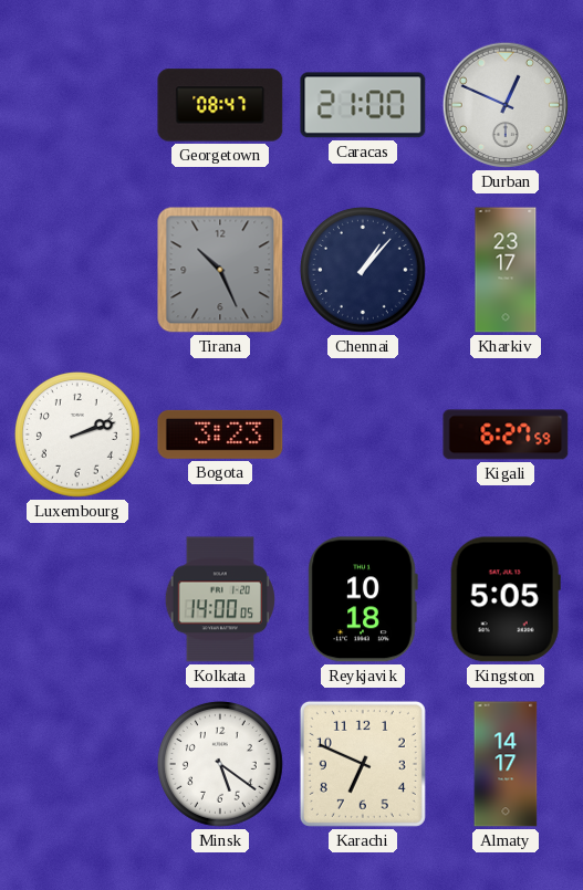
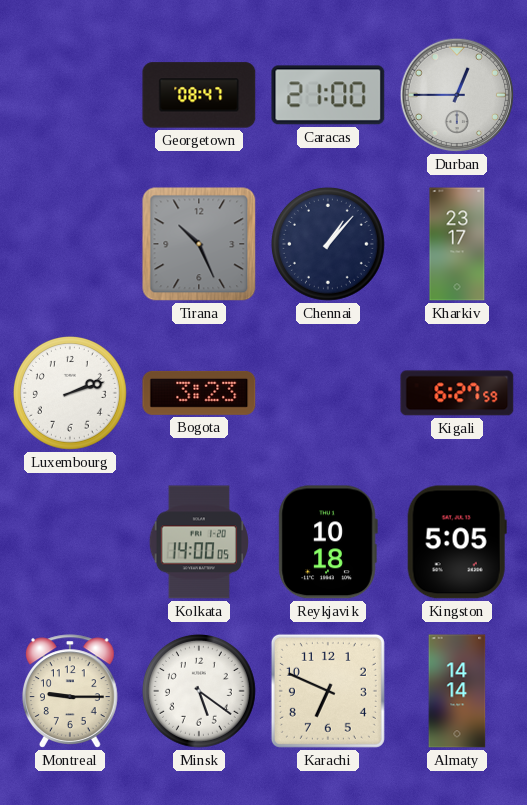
Durban: 12:49 -> 12:45
Montreal: none -> 9:15
Almaty: 14:17 -> 14:14
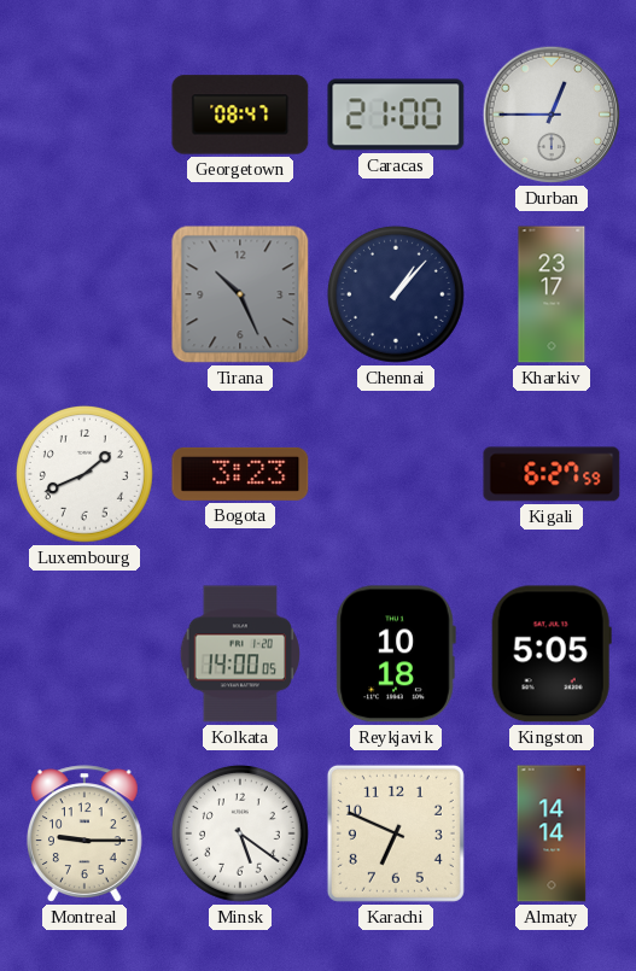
Luxembourg: 2:12 -> 1:41
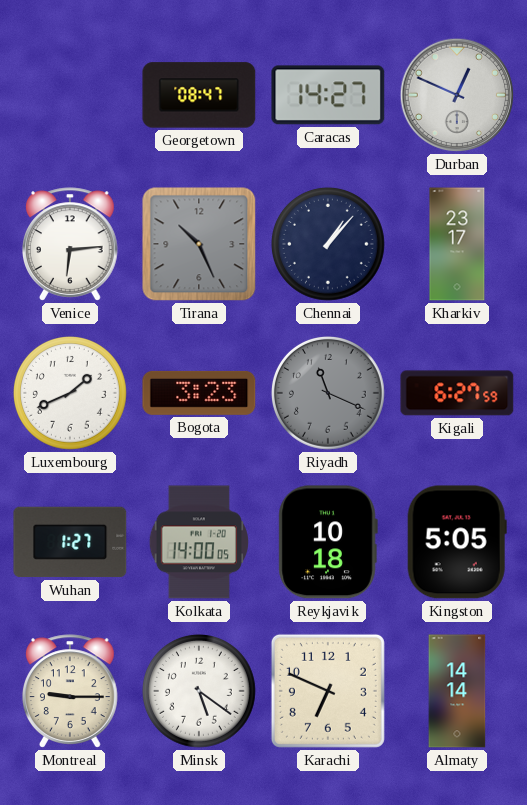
Caracas: 21:00 -> 14:27
Durban: 12:45 -> 12:49
Venice: none -> 6:14
Riyadh: none -> 11:19
Wuhan: none -> 1:27
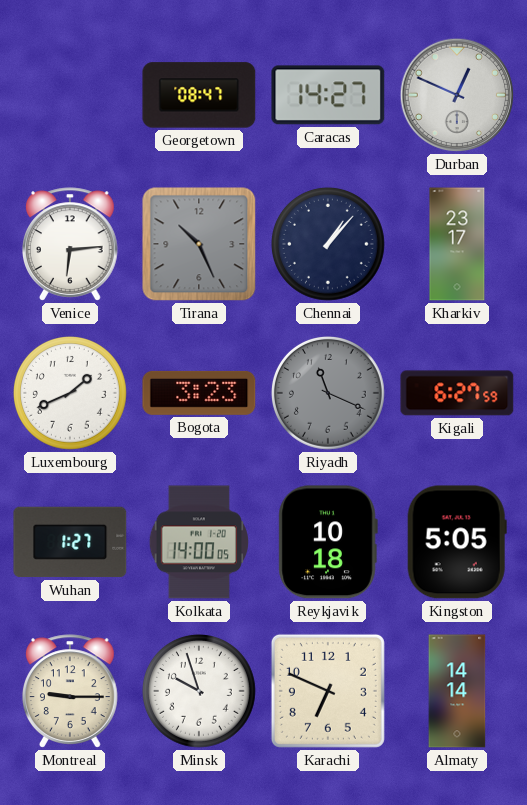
Minsk: 5:21 -> 9:57
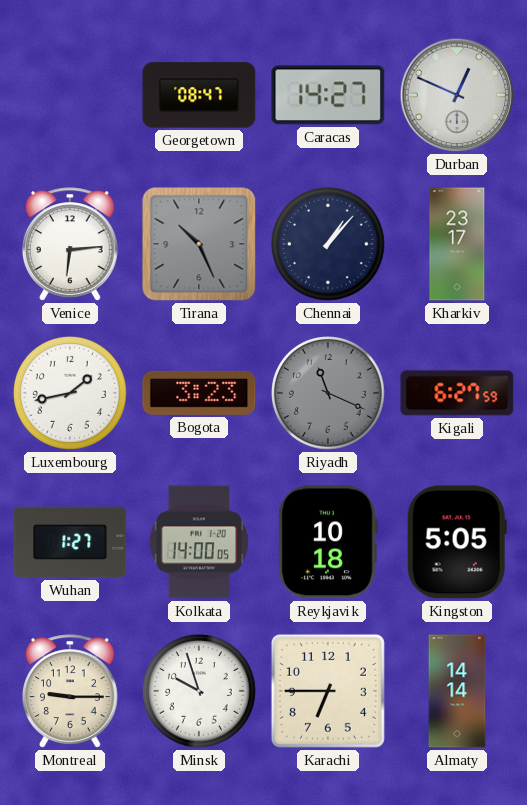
Luxembourg: 1:41 -> 1:43
Karachi: 6:49 -> 6:45
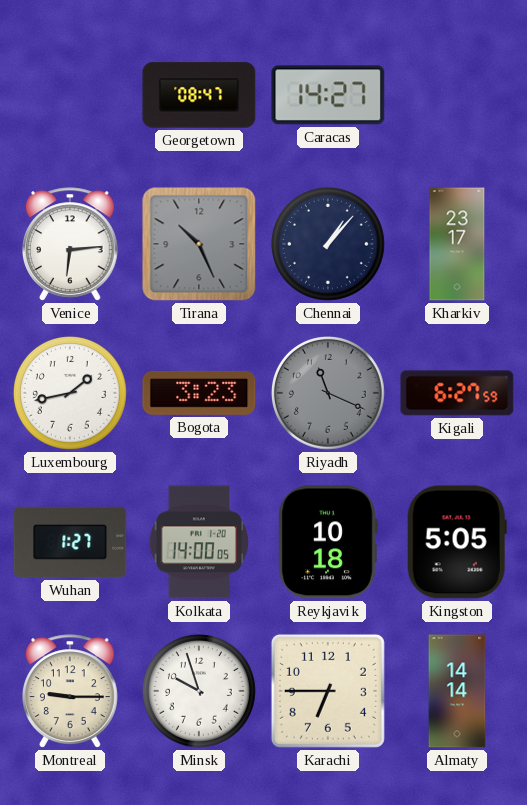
Durban: 12:49 -> none
